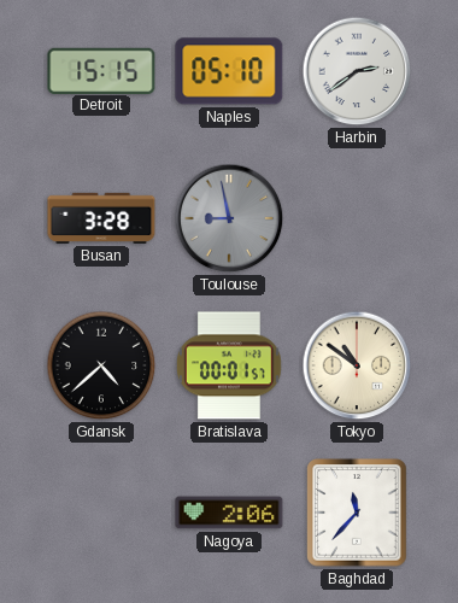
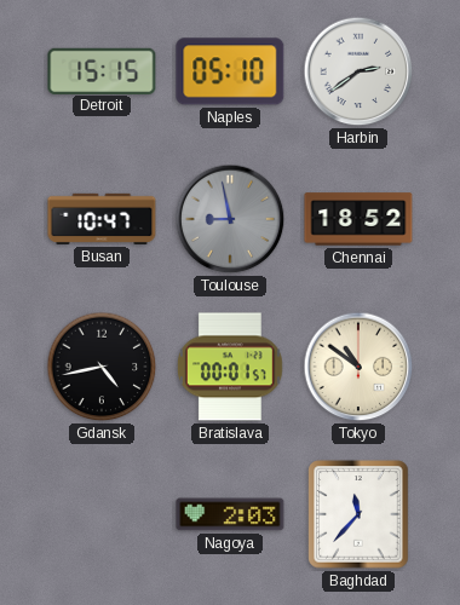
Busan: 3:28 -> 10:47
Chennai: none -> 18:52
Gdansk: 4:38 -> 4:43
Nagoya: 2:06 -> 2:03
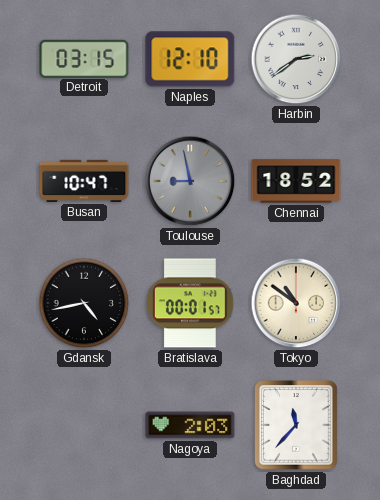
Detroit: 15:15 -> 03:15
Naples: 05:10 -> 12:10
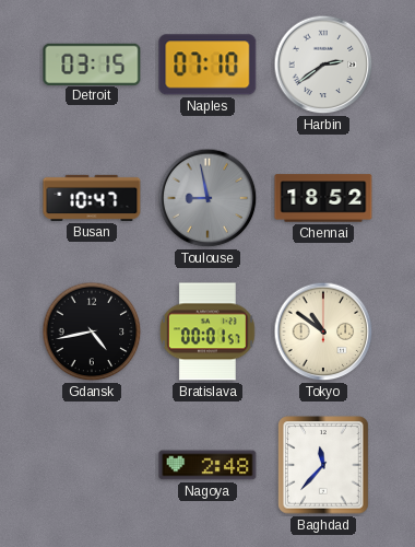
Naples: 12:10 -> 07:10
Nagoya: 2:03 -> 2:48
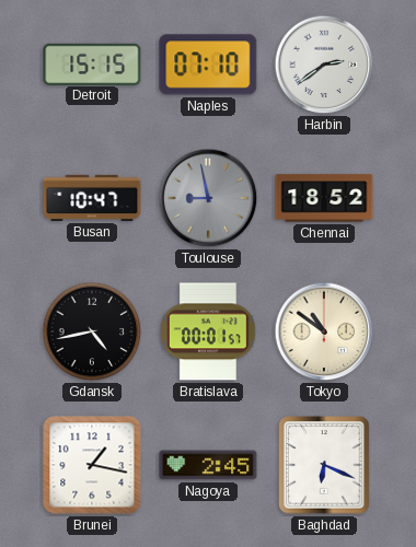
Detroit: 03:15 -> 15:15
Brunei: none -> 1:17
Nagoya: 2:48 -> 2:45
Baghdad: 11:37 -> 6:19
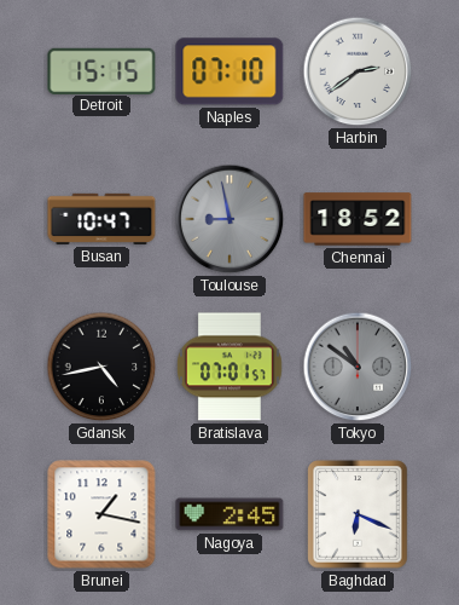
Bratislava: 00:01 -> 07:01
Tokyo dial: cream -> grey
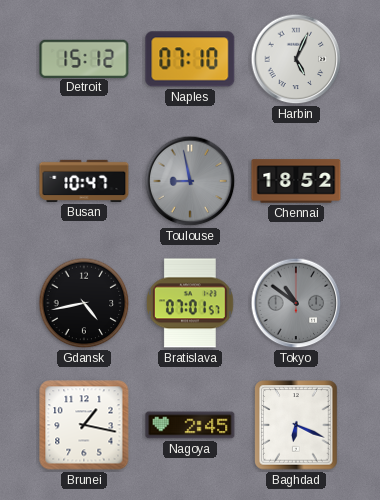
Detroit: 15:15 -> 15:12
Harbin: 2:39 -> 5:04
